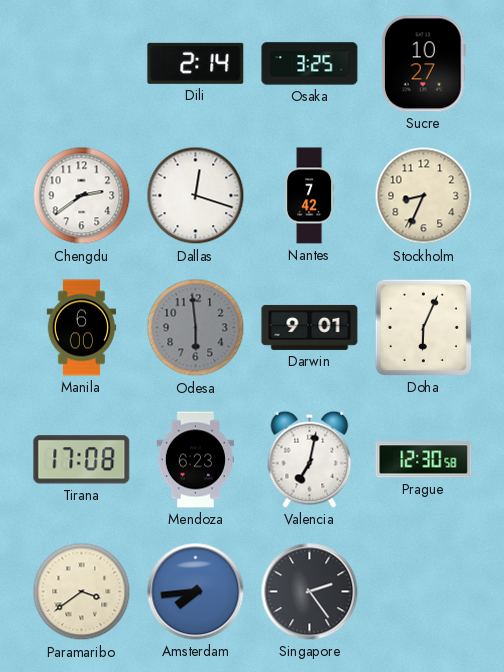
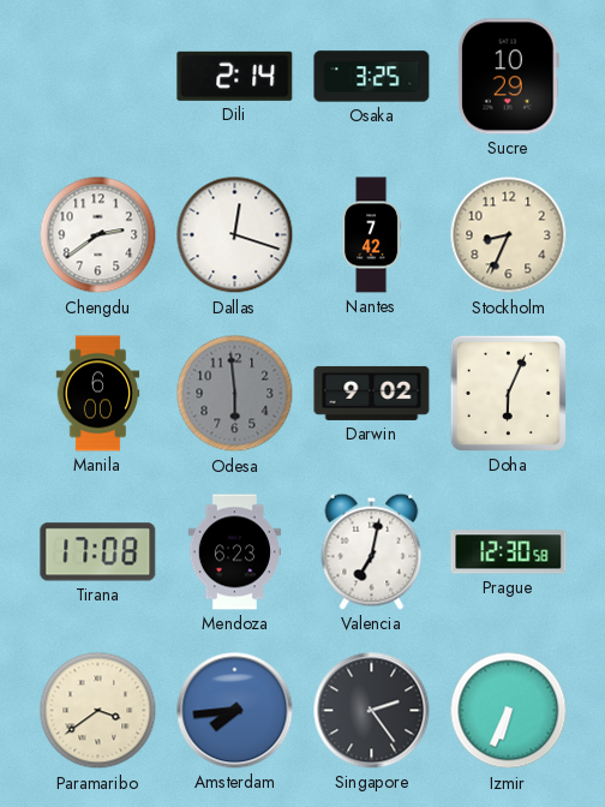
Sucre: 10:27 -> 10:29
Darwin: 9:01 -> 9:02
Izmir: none -> 6:34
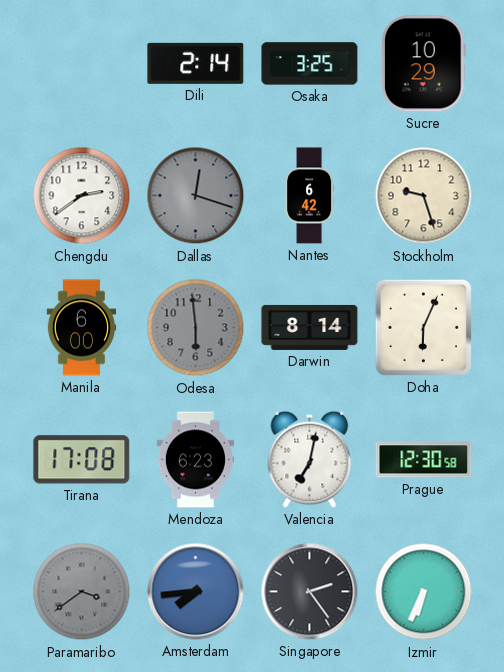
Dallas dial: white -> grey
Nantes: 7:42 -> 6:42
Stockholm: 8:34 -> 9:27
Darwin: 9:02 -> 8:14
Paramaribo dial: cream -> grey
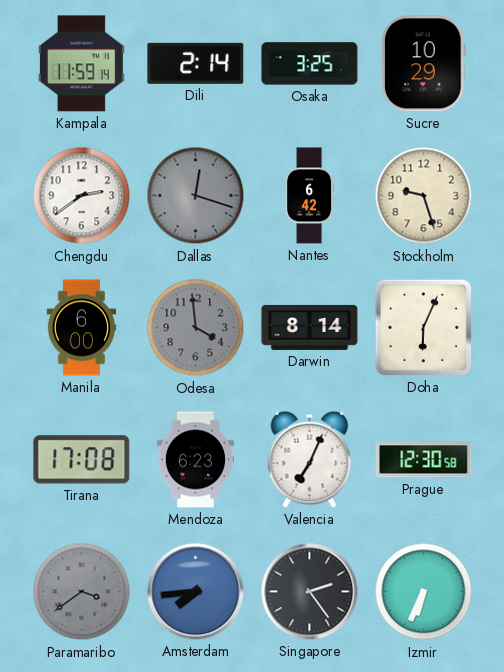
Kampala: none -> 11:59
Odesa: 5:59 -> 3:59
Valencia: 7:02 -> 7:04
